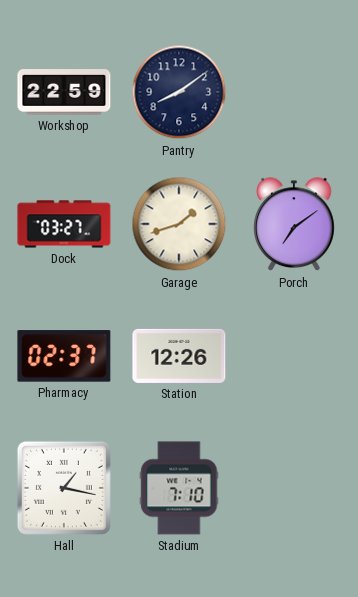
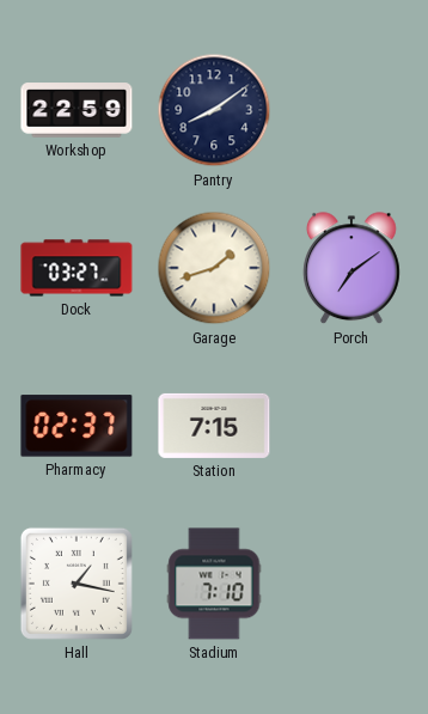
Station: 12:26 -> 7:15
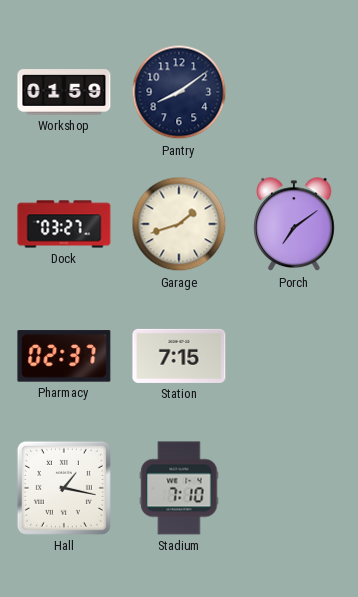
Workshop: 22:59 -> 01:59
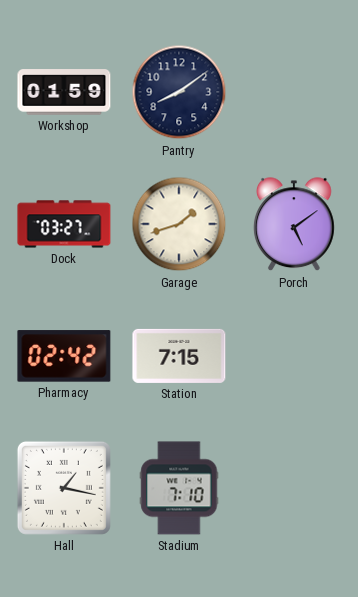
Porch: 7:09 -> 5:09
Pharmacy: 02:37 -> 02:42
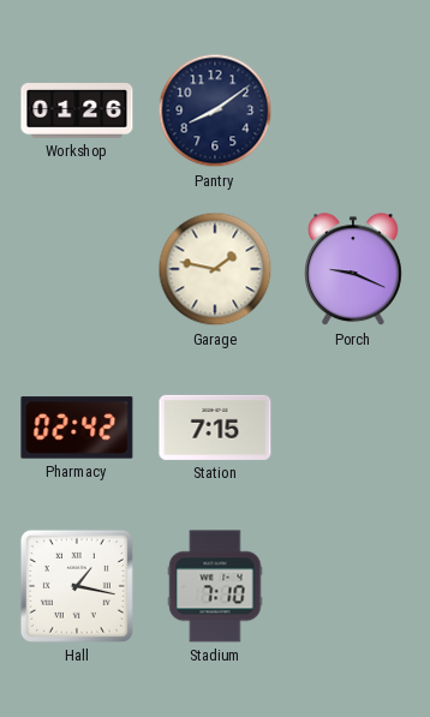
Workshop: 01:59 -> 01:26
Dock: 03:27 -> none
Garage: 1:42 -> 1:47
Porch: 5:09 -> 9:19
